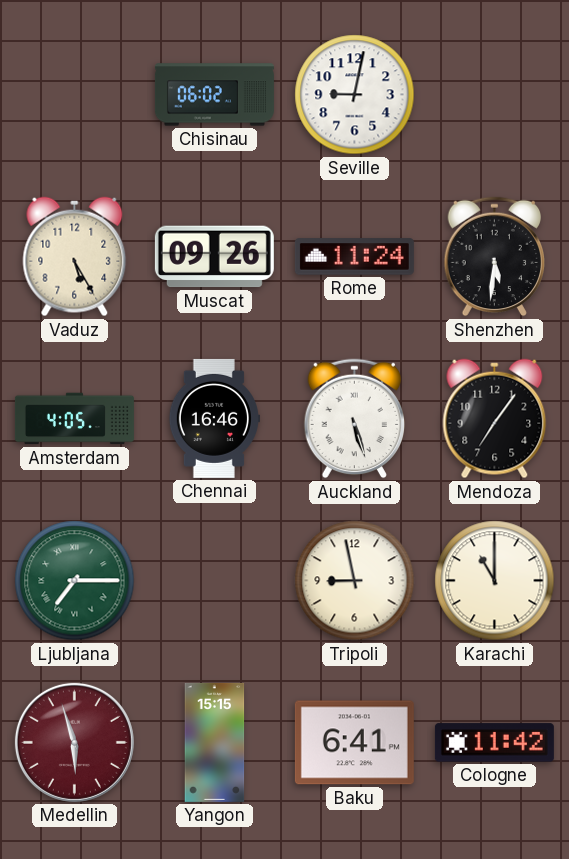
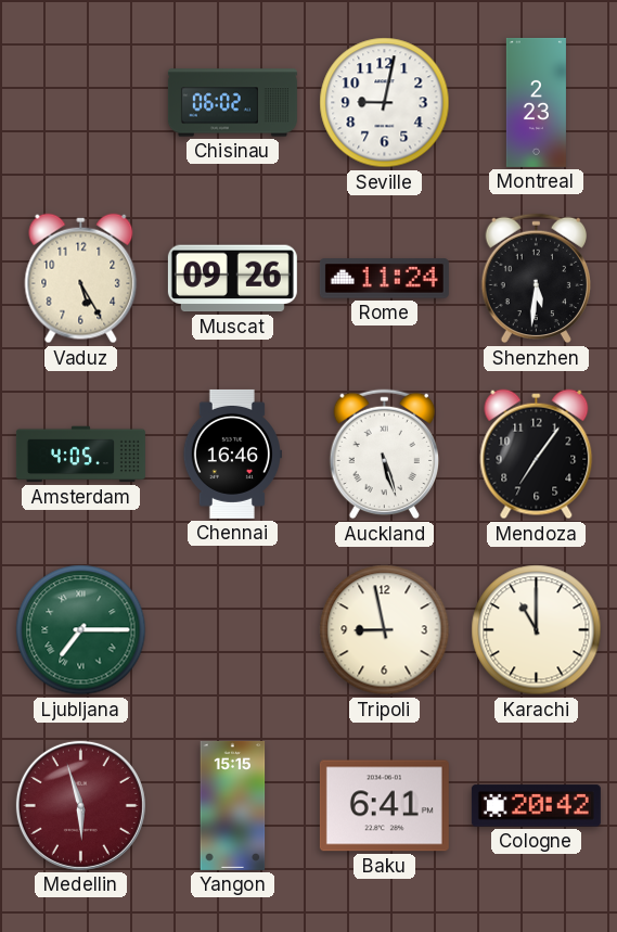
Montreal: none -> 2:23
Cologne: 11:42 -> 20:42
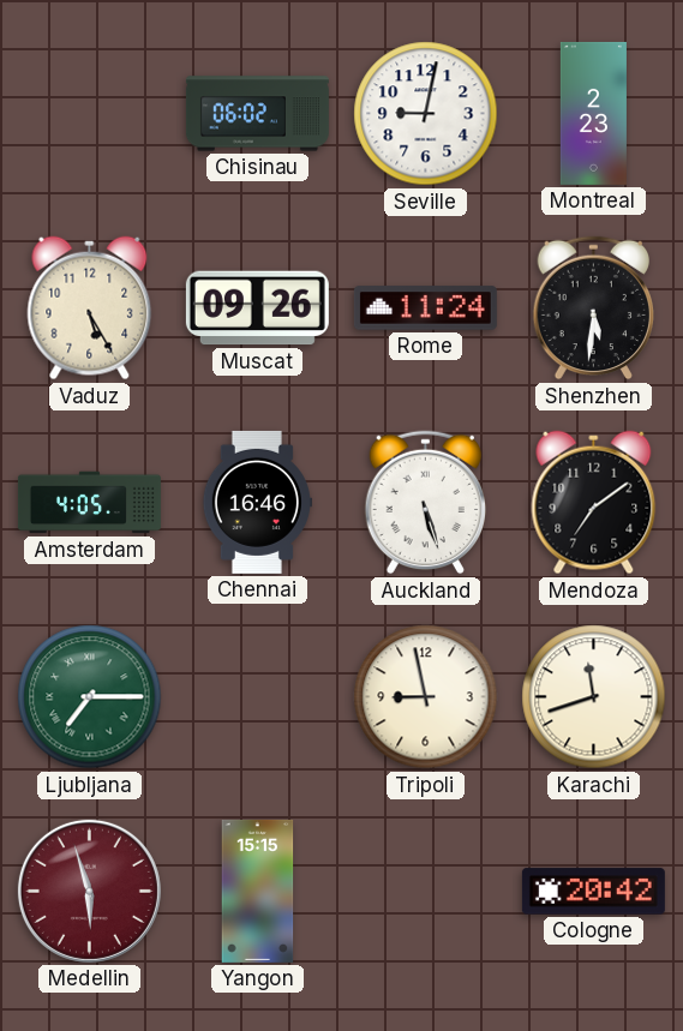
Mendoza: 7:06 -> 7:09
Karachi: 11:00 -> 11:42
Baku: 6:41 -> none
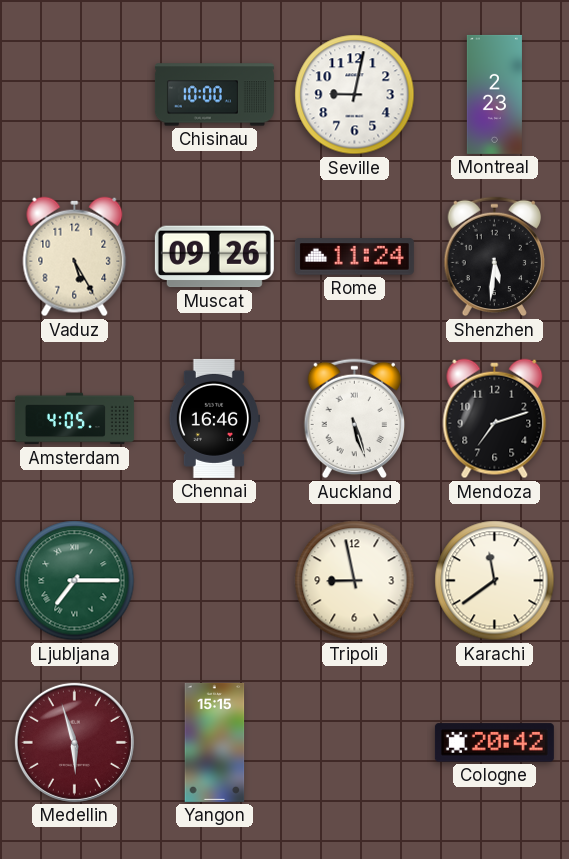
Chisinau: 06:02 -> 10:00
Mendoza: 7:09 -> 7:12
Karachi: 11:42 -> 11:39
